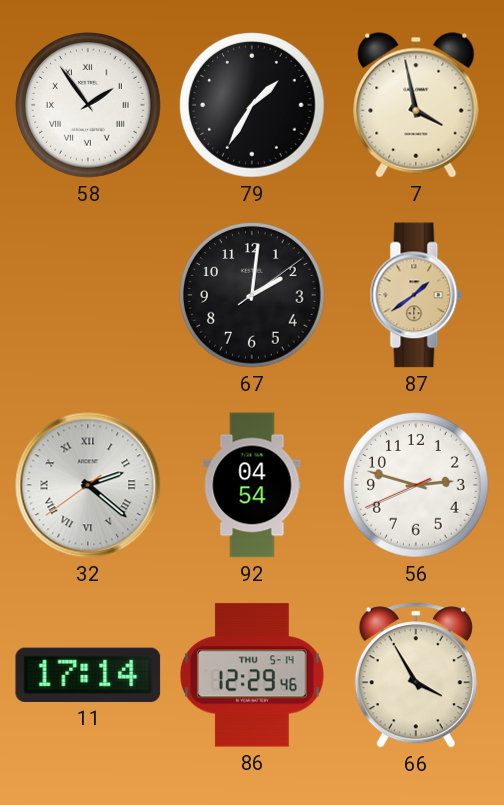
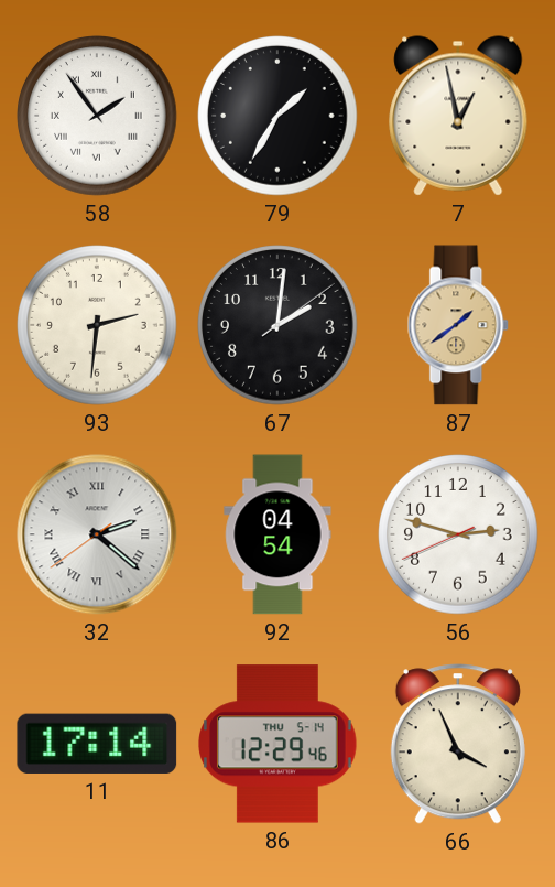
7: 3:58 -> 12:58
93: none -> 2:31
66: 3:55 -> 3:56
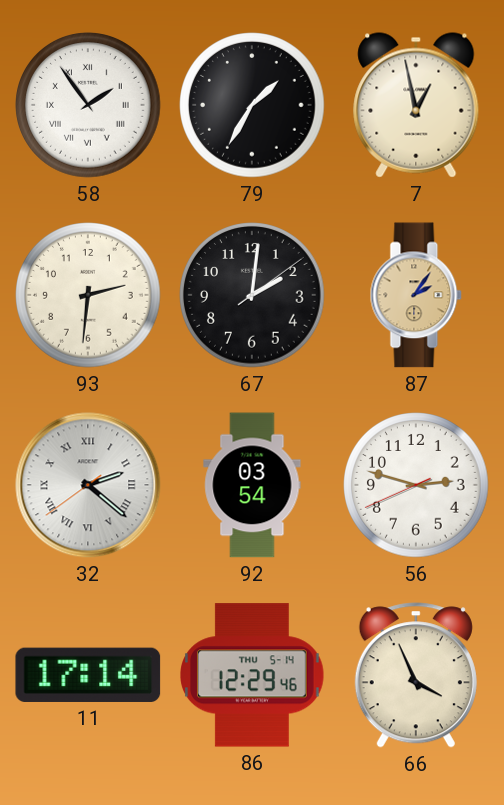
87: 1:39 -> 2:06
92: 04:54 -> 03:54
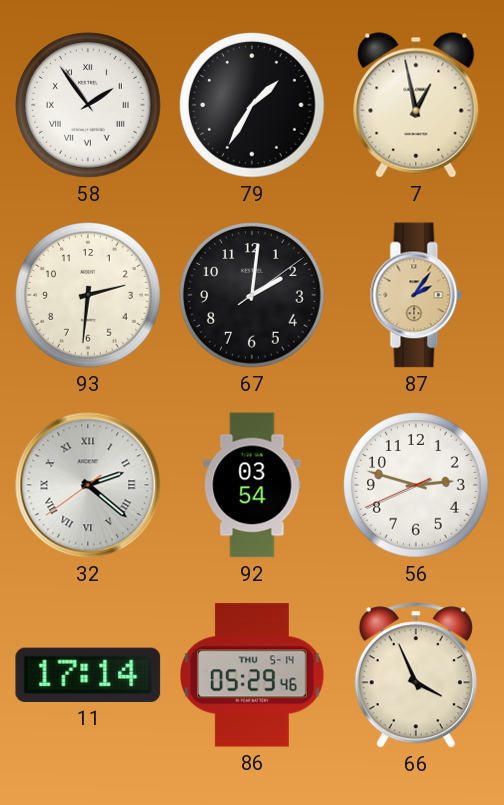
86: 12:29 -> 05:29
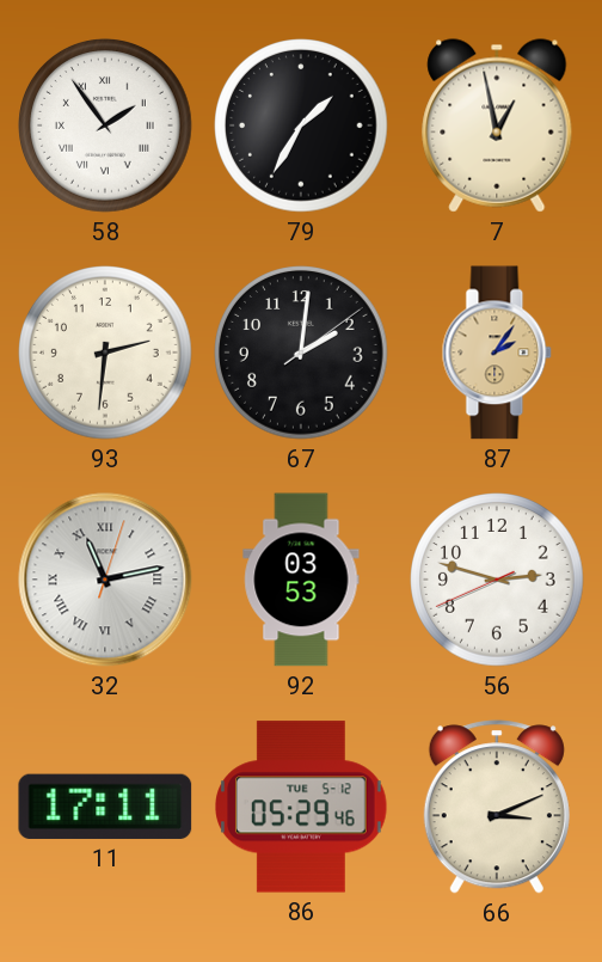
32: 2:21 -> 11:13
92: 03:54 -> 03:53
11: 17:14 -> 17:11
86 date: THU 5-14 -> TUE 5-12
66: 3:56 -> 3:11
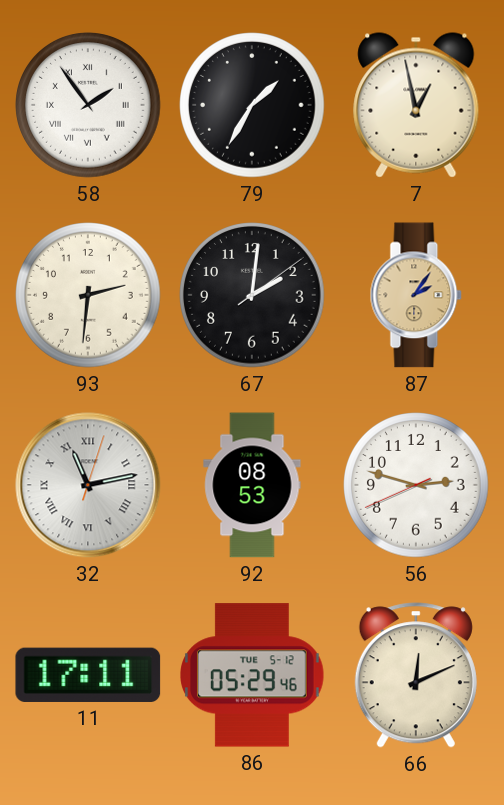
92: 03:53 -> 08:53
66: 3:11 -> 12:11
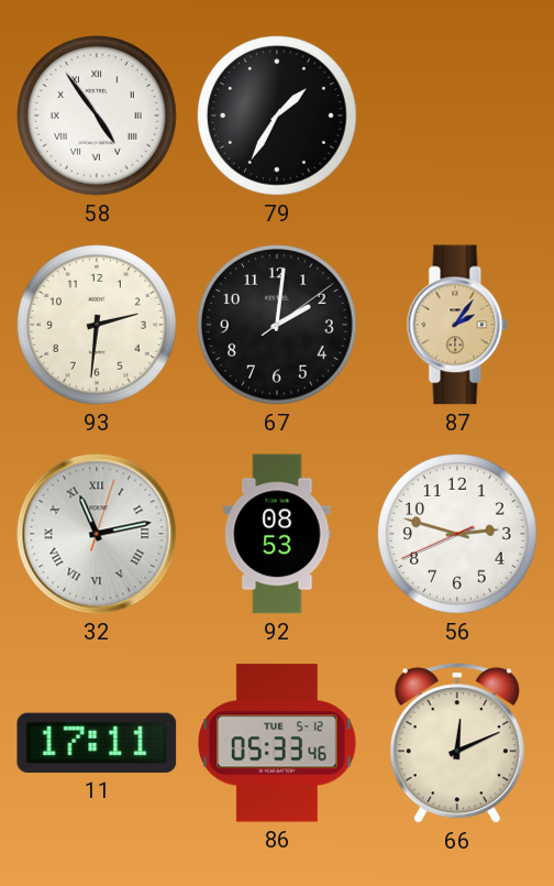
58: 1:54 -> 4:54
7: 12:58 -> none
86: 05:29 -> 05:33
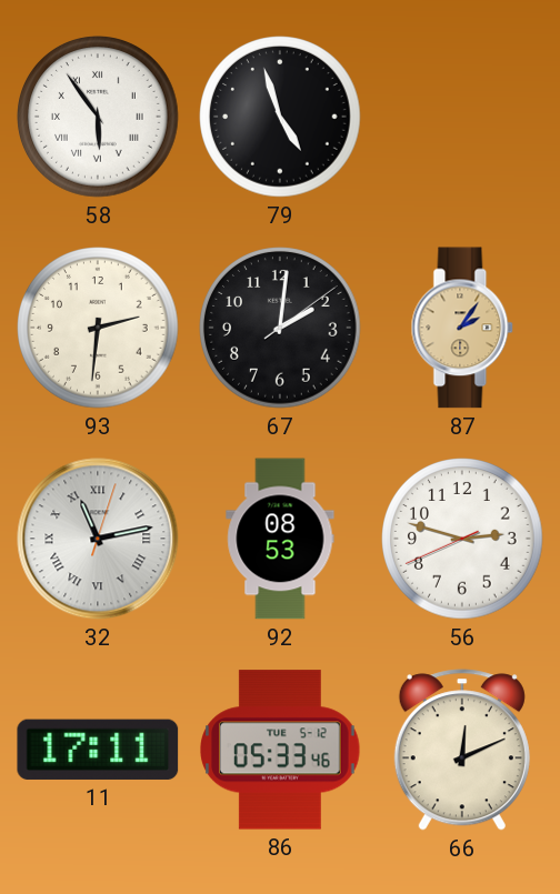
58: 4:54 -> 5:54
79: 1:35 -> 4:57
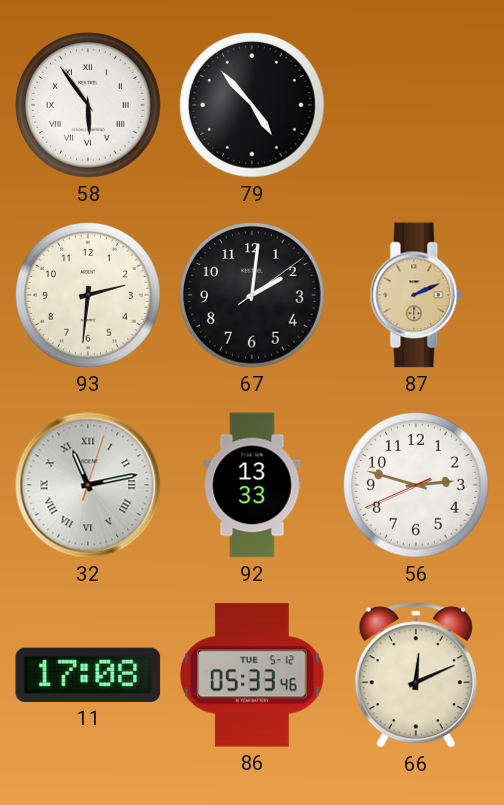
79: 4:57 -> 4:53
87: 2:06 -> 2:11
92: 08:53 -> 13:33
11: 17:11 -> 17:08
